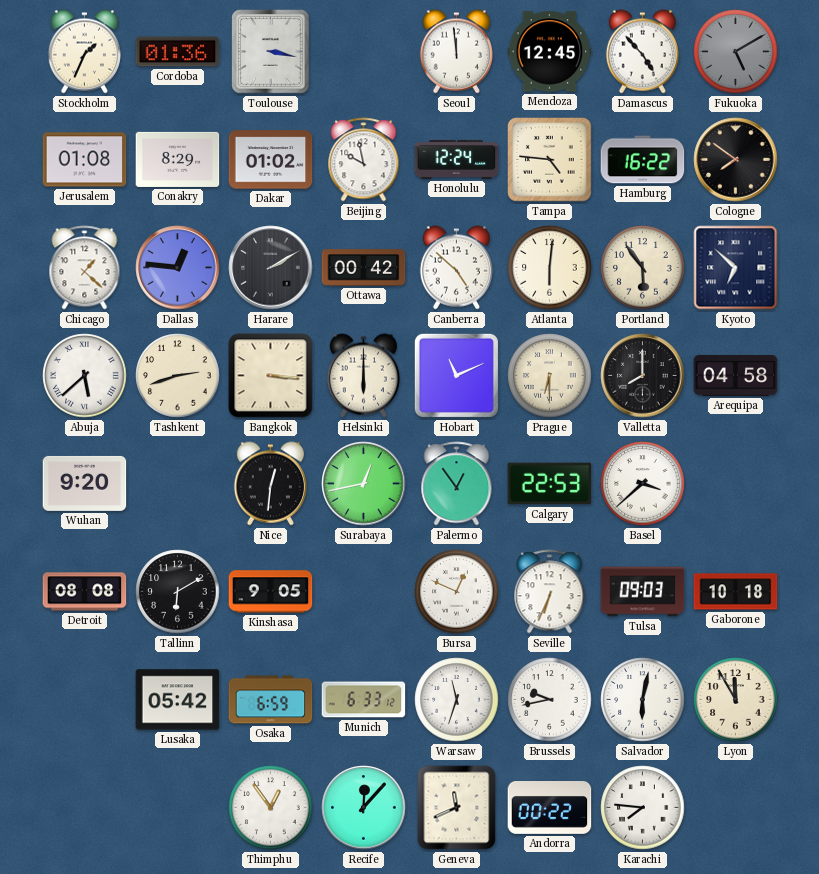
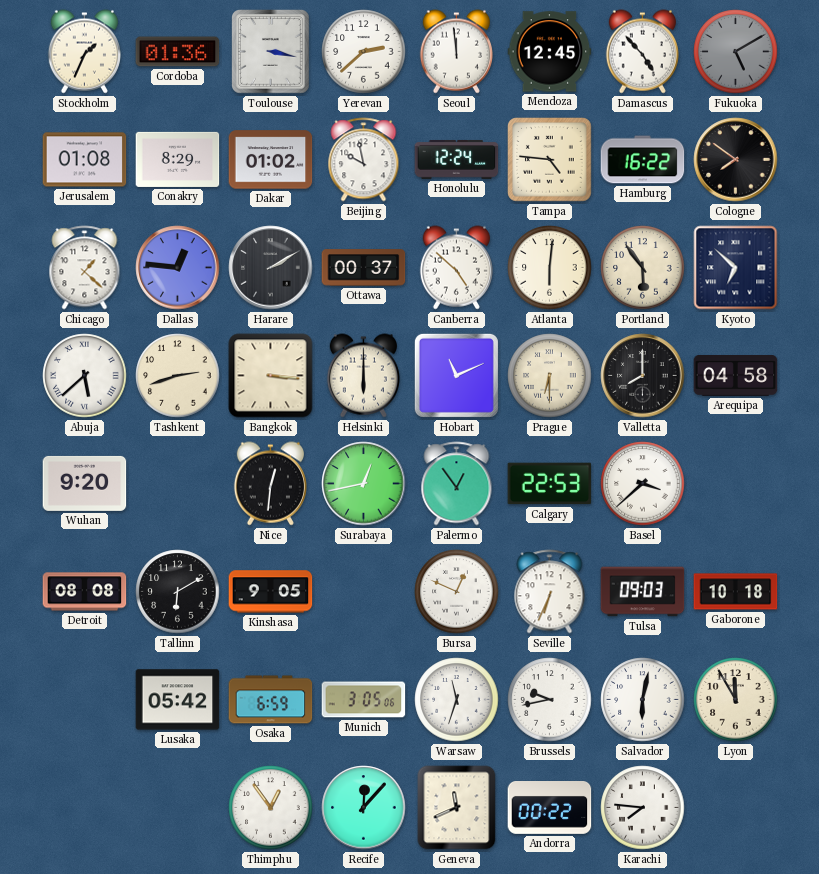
Yerevan: none -> 2:38
Ottawa: 00:42 -> 00:37
Munich: 6:33 -> 3:05
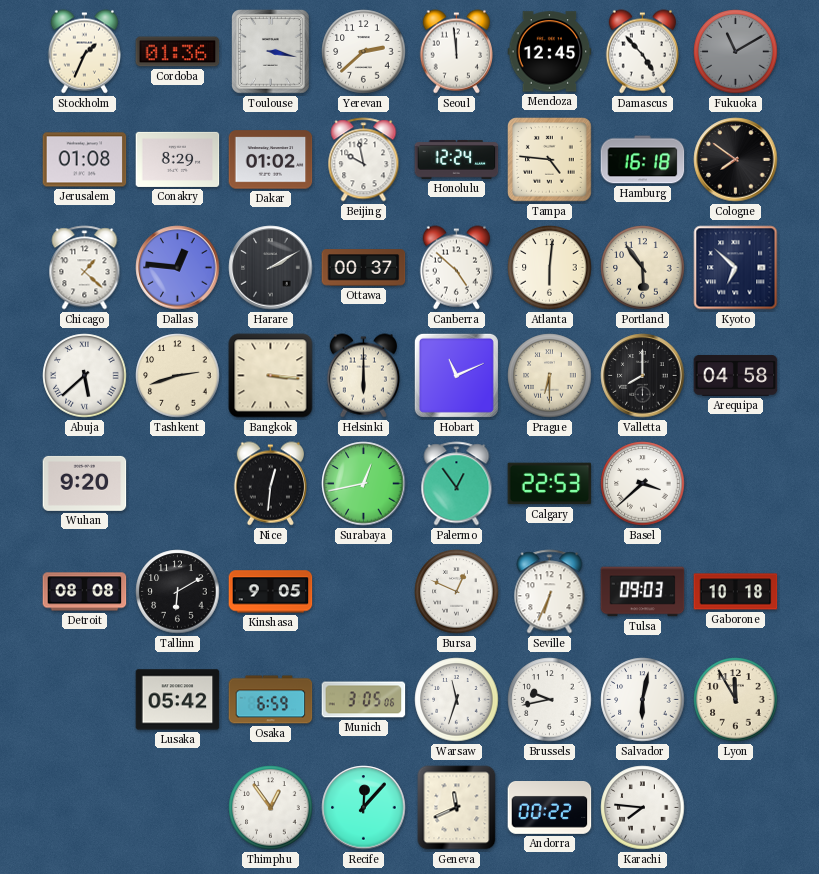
Fukuoka: 5:10 -> 11:10
Hamburg: 16:22 -> 16:18
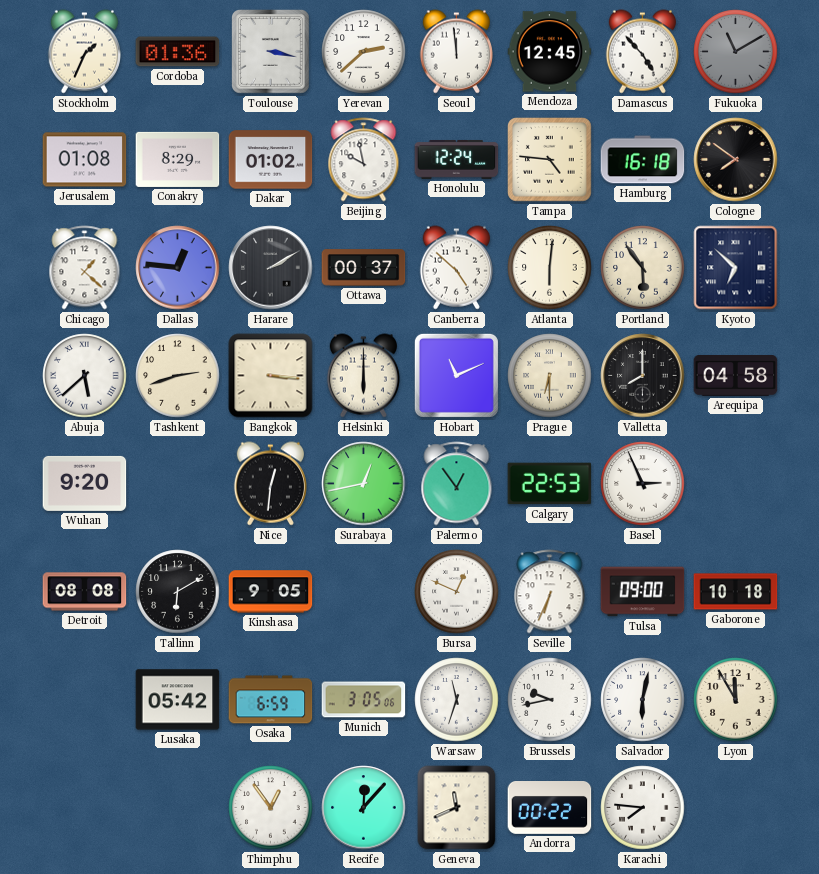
Basel: 3:38 -> 2:56
Tulsa: 09:03 -> 09:00
